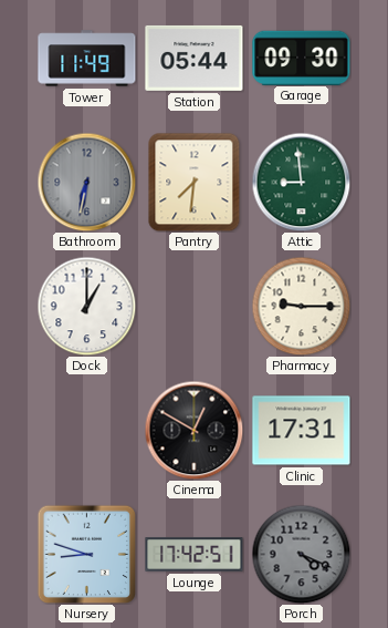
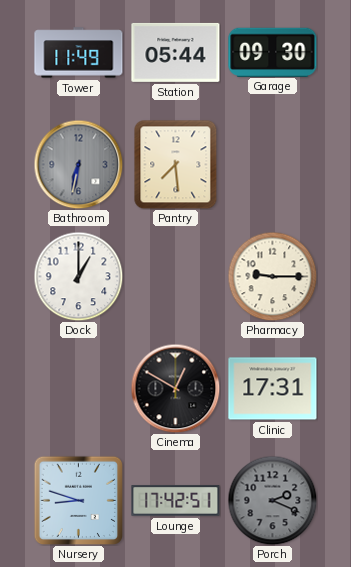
Pantry: 7:31 -> 7:29
Attic: 8:59 -> none
Porch: 4:19 -> 2:19
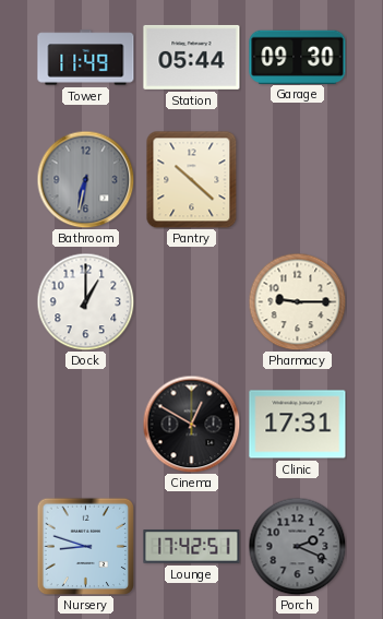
Pantry: 7:29 -> 10:22
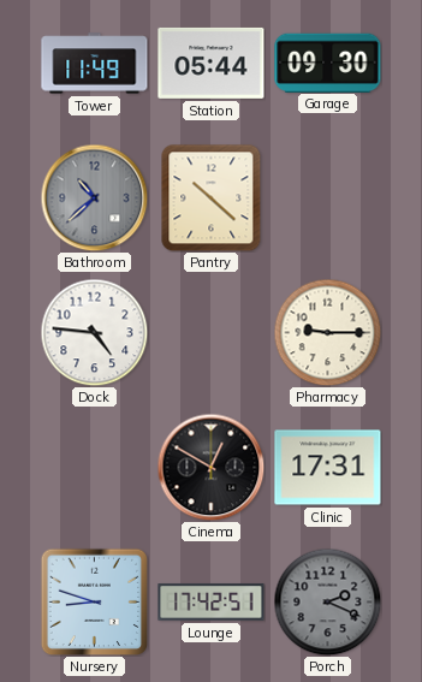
Bathroom: 6:32 -> 10:38
Dock: 1:00 -> 4:46
